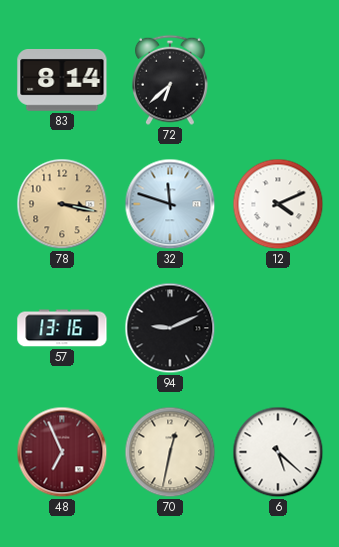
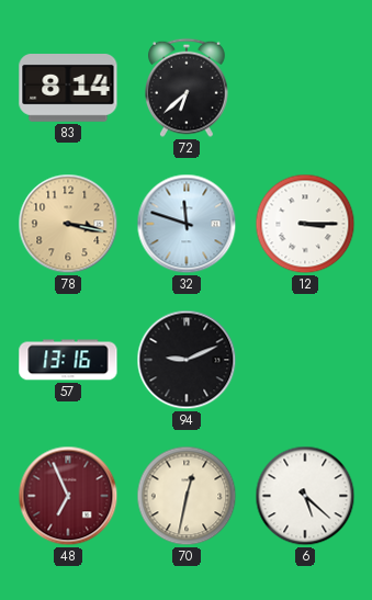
12: 4:11 -> 3:15
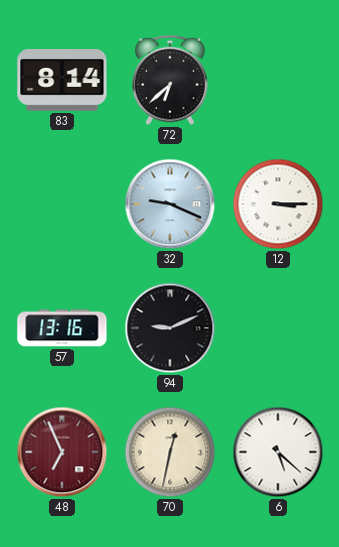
78: 3:17 -> none
32: 11:48 -> 9:19
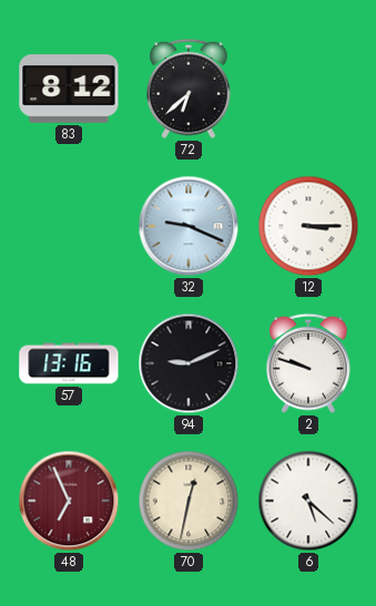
83: 8:14 -> 8:12
2: none -> 9:48
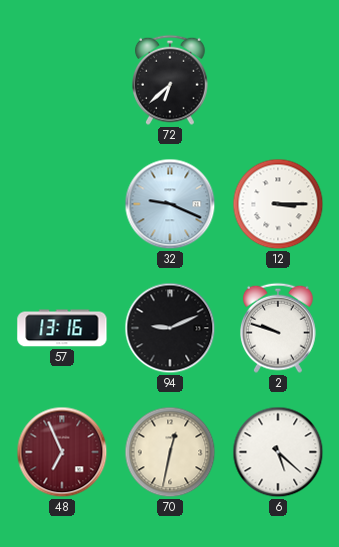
83: 8:12 -> none
